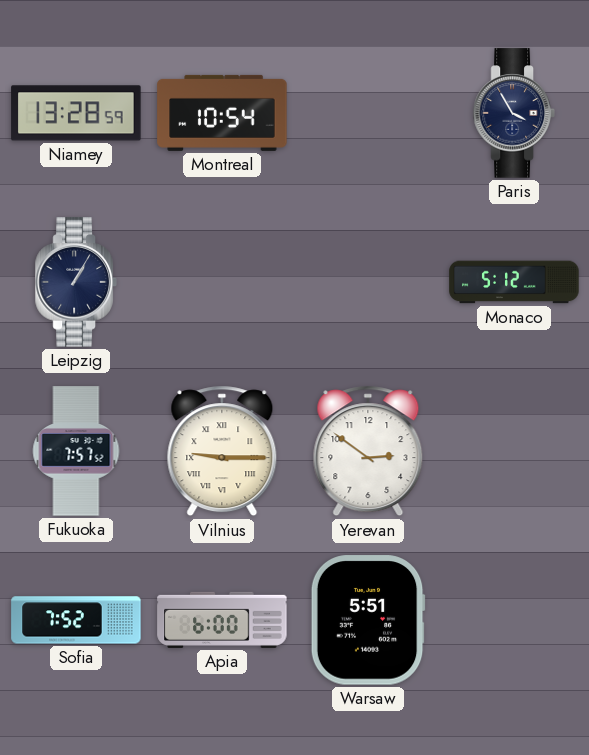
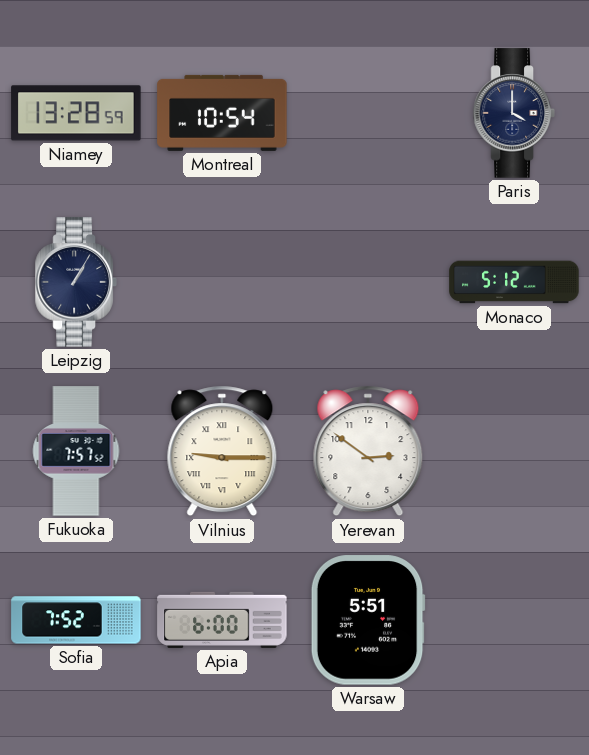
Paris: 3:55 -> 4:00
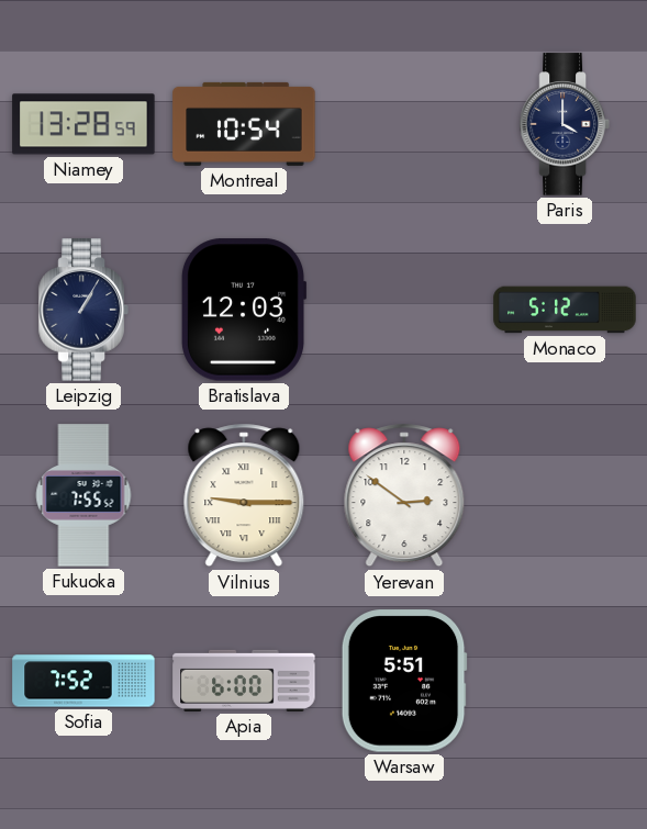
Bratislava: none -> 12:03
Fukuoka: 7:57 -> 7:55
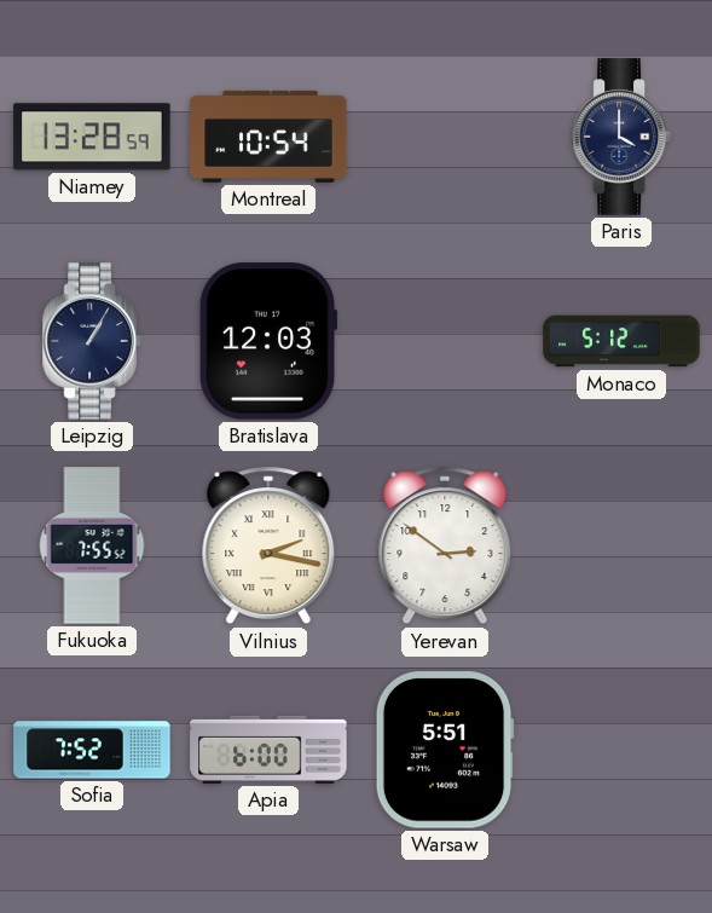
Vilnius: 9:15 -> 2:17
